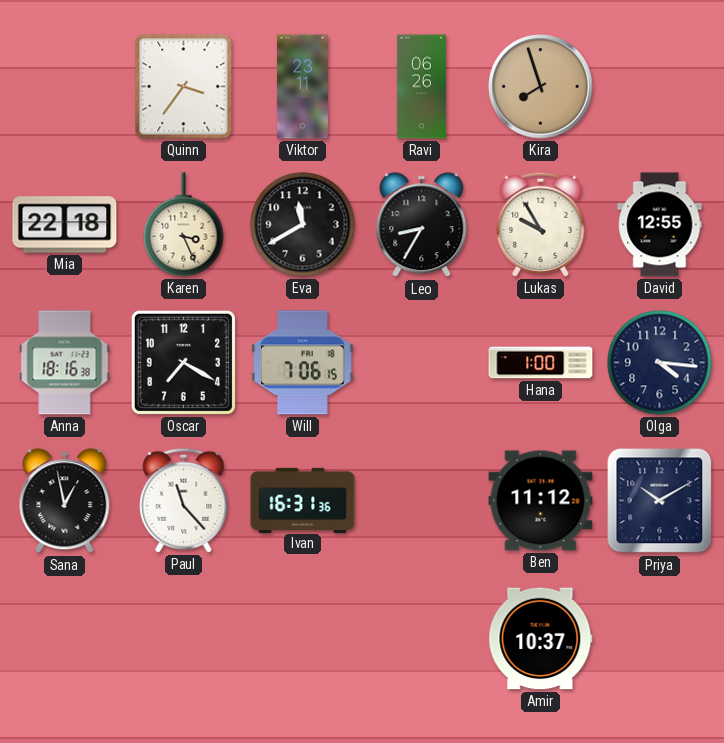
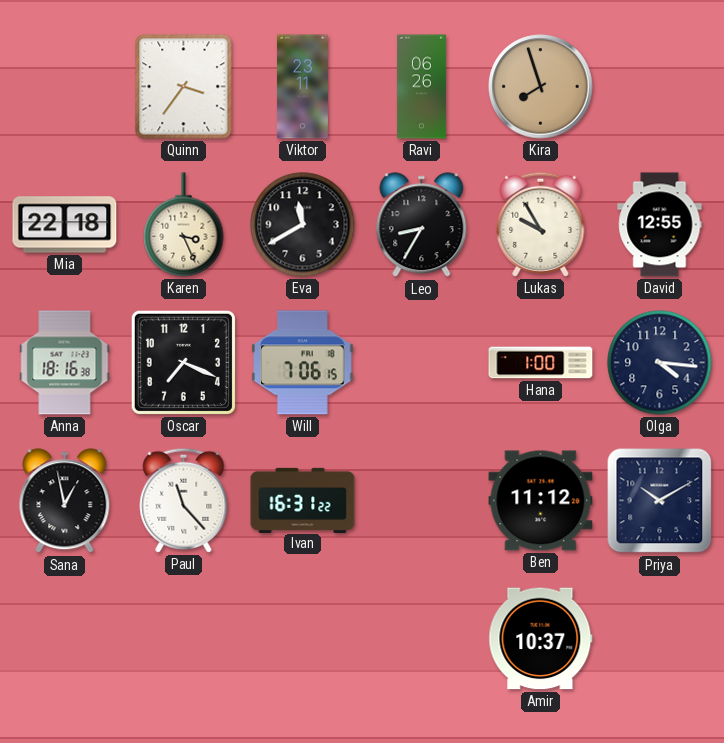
Oscar: 7:20 -> 7:19
Ivan: 16:31:36 -> 16:31:22
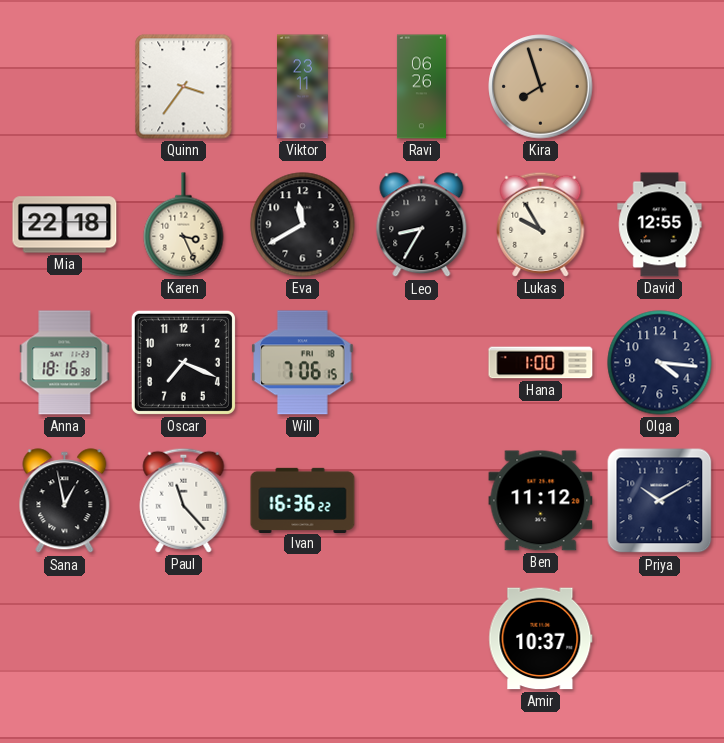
Ivan: 16:31 -> 16:36
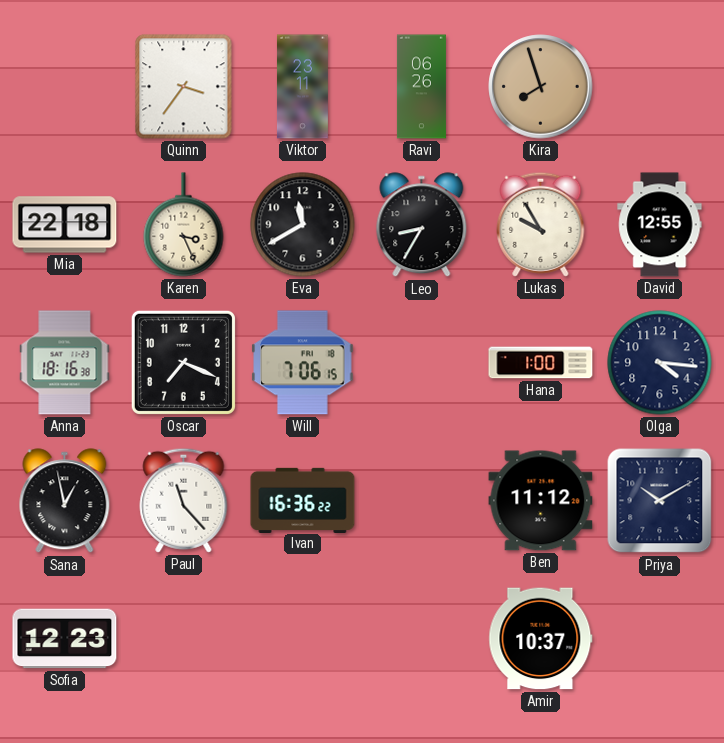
Sofia: none -> 12:23
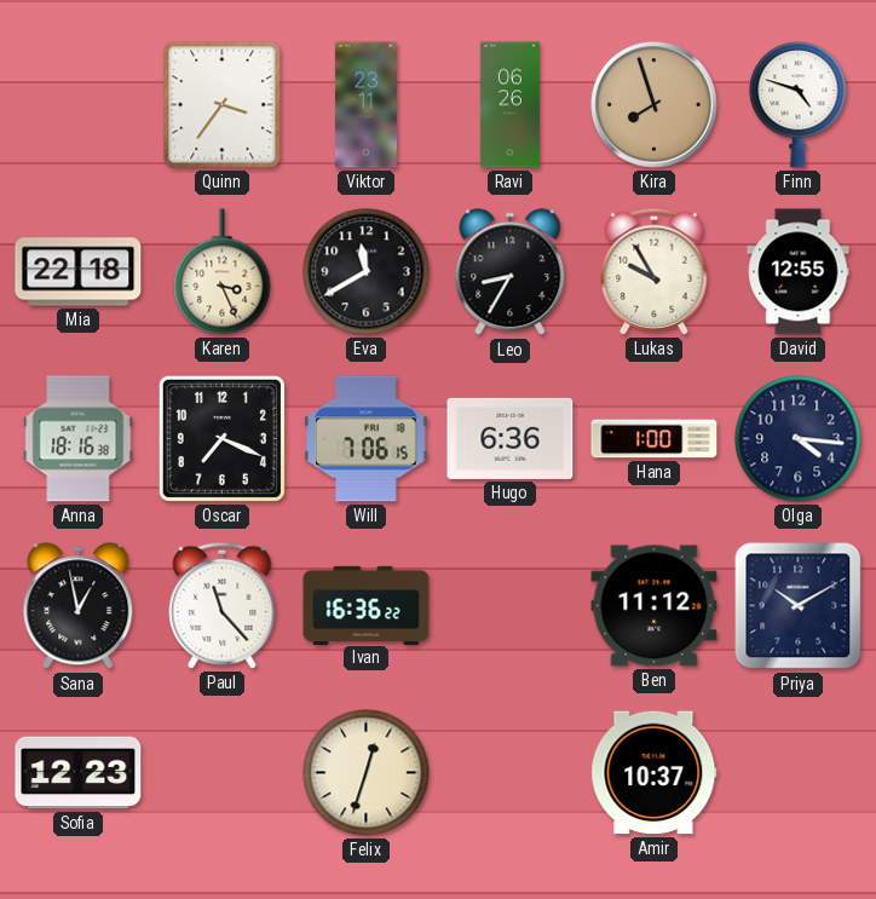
Finn: none -> 4:48
Hugo: none -> 6:36
Felix: none -> 12:33
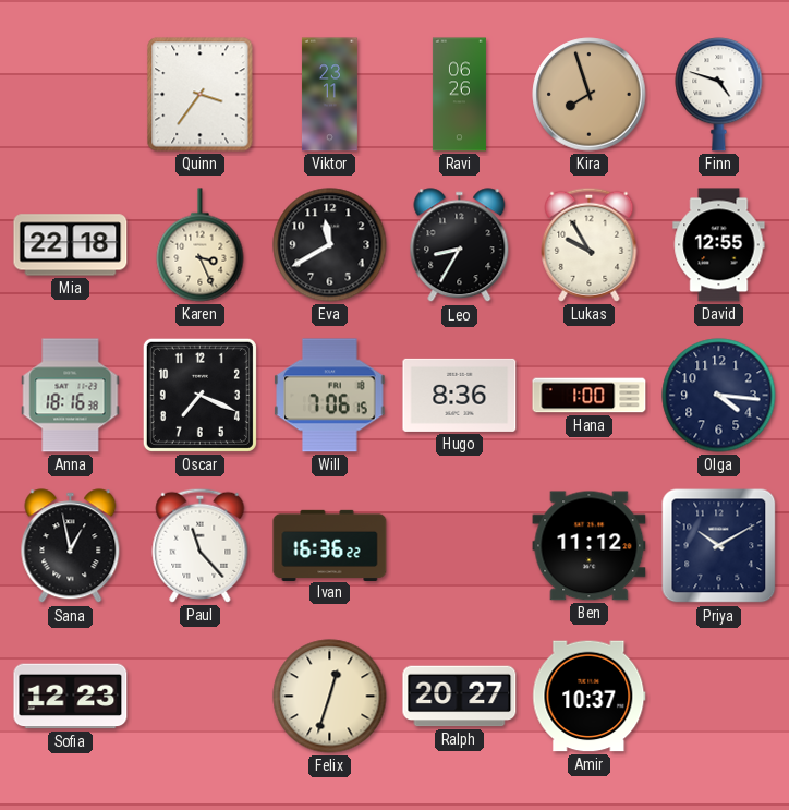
Hugo: 6:36 -> 8:36
Ralph: none -> 20:27
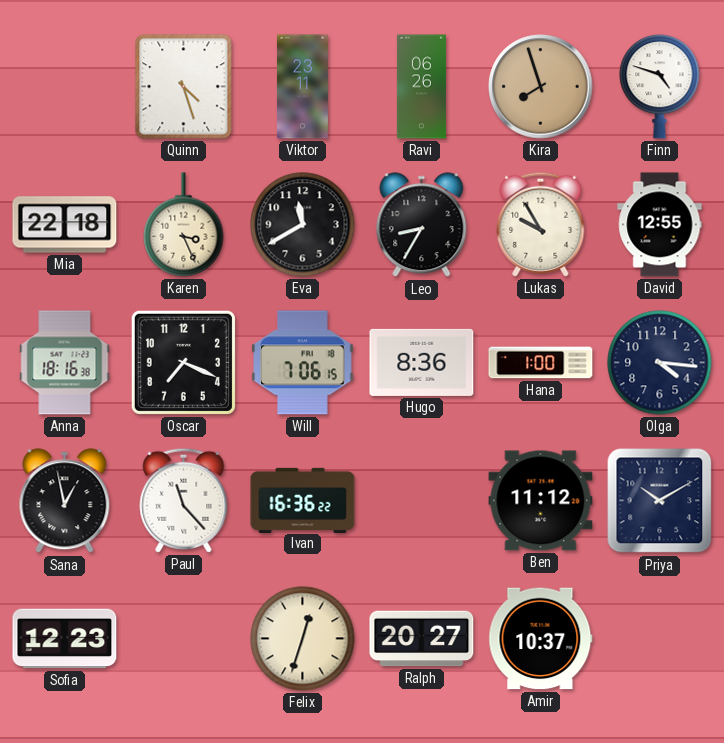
Quinn: 3:36 -> 4:27
